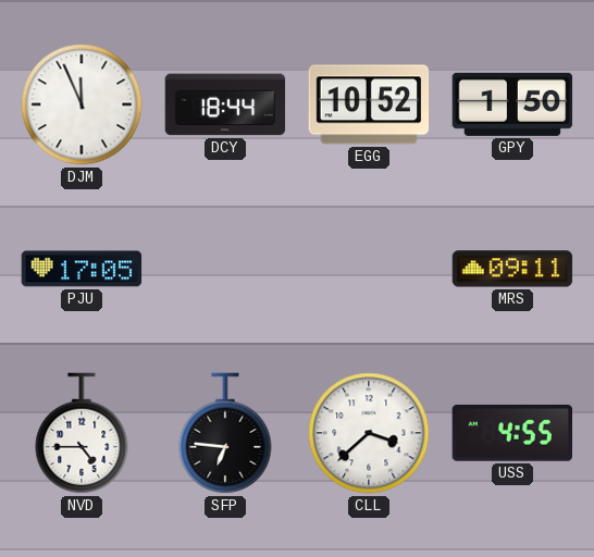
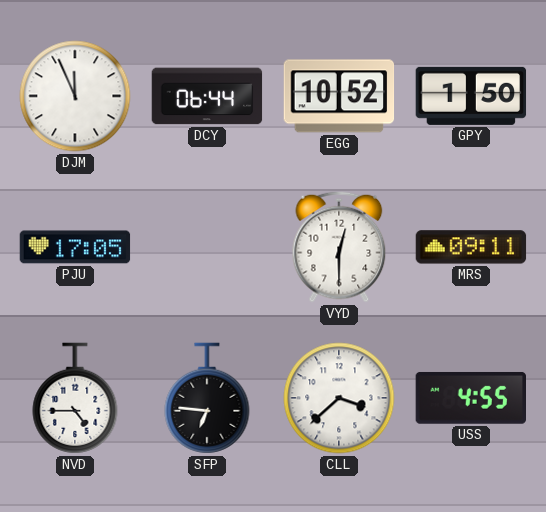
DCY: 18:44 -> 06:44
VYD: none -> 12:30
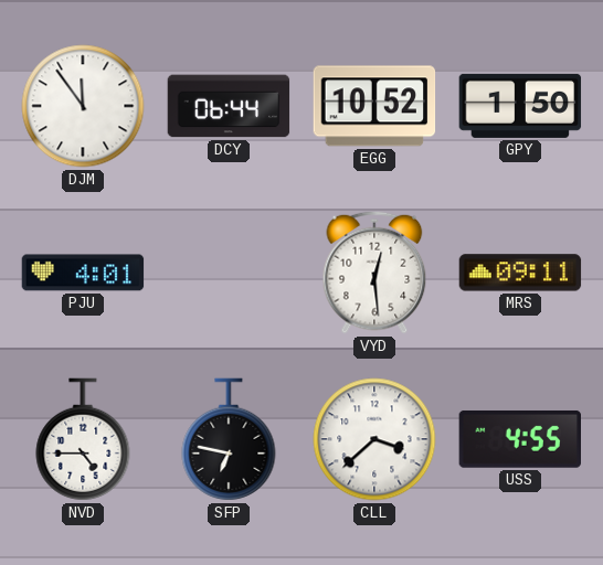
DJM: 11:56 -> 11:54
PJU: 17:05 -> 4:01
VYD: 12:30 -> 12:29
SFP: 6:46 -> 6:47
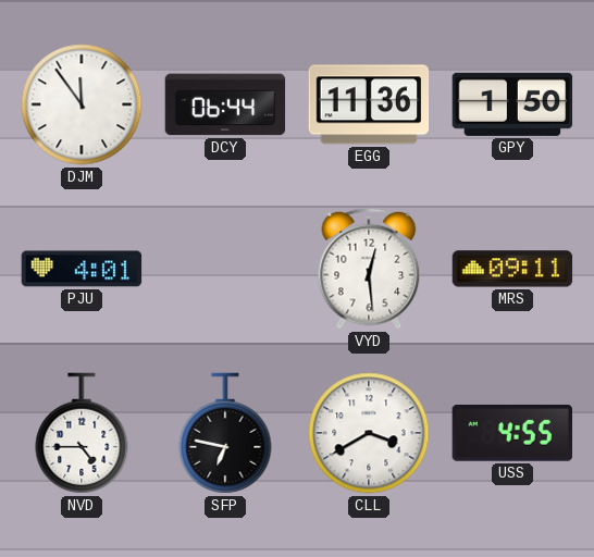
EGG: 10:52 -> 11:36
CLL: 3:38 -> 3:40
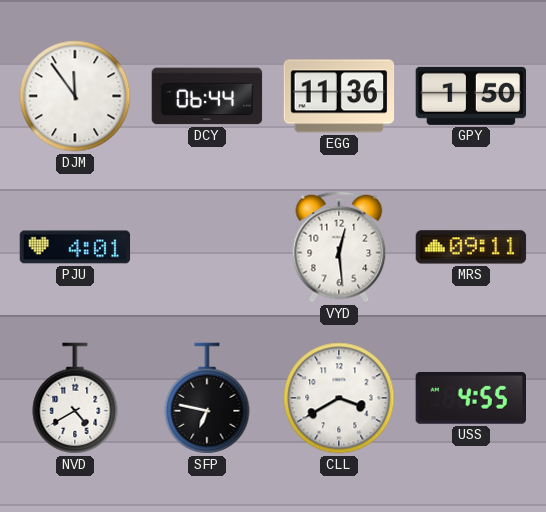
NVD: 4:45 -> 4:40
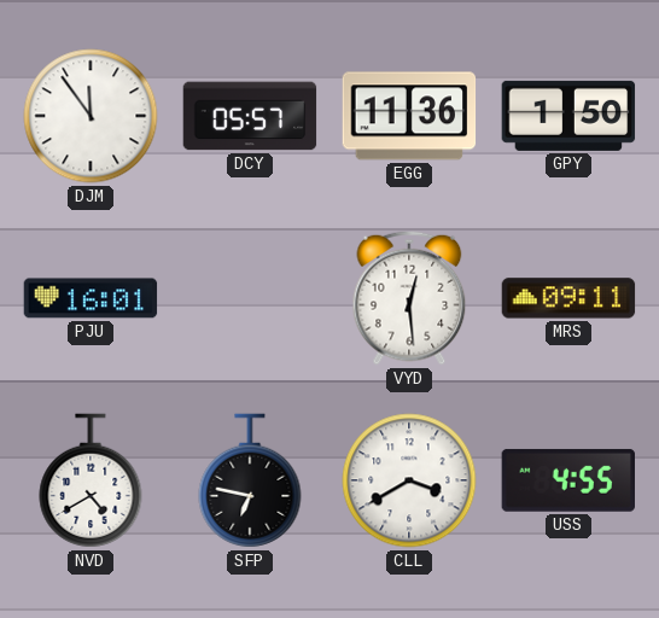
DCY: 06:44 -> 05:57
PJU: 4:01 -> 16:01
